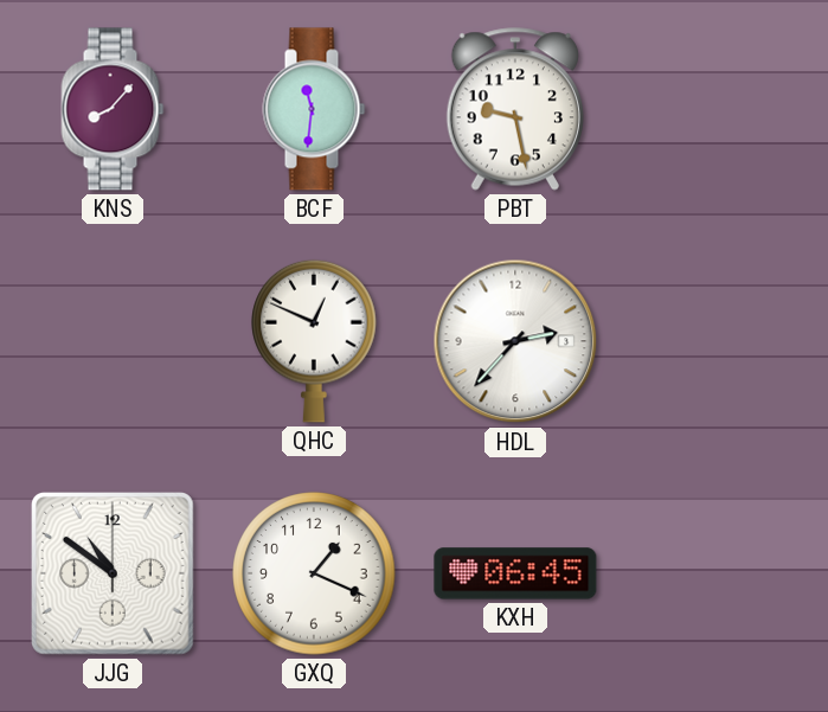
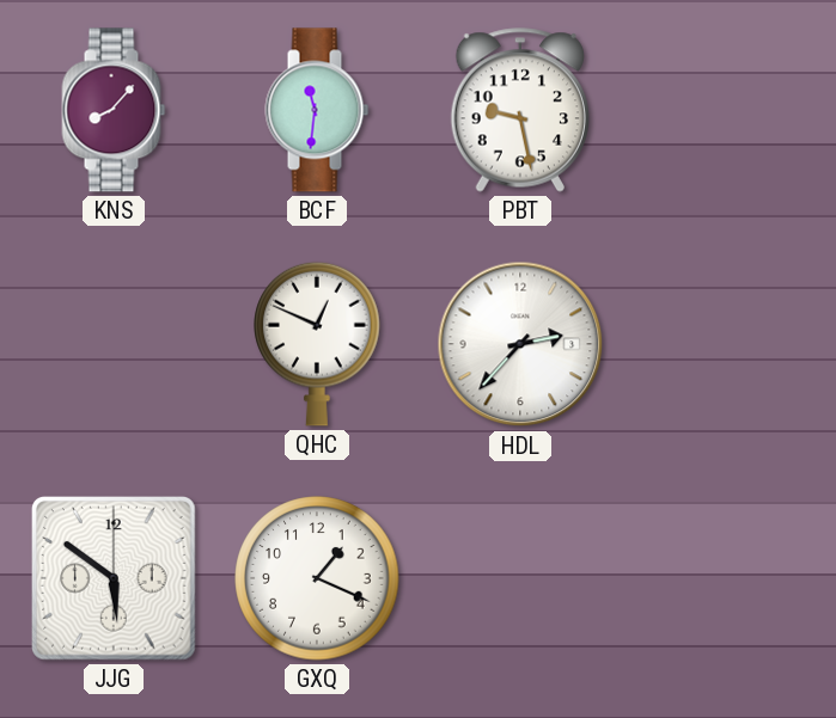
JJG: 10:51 -> 5:51
KXH: 06:45 -> none
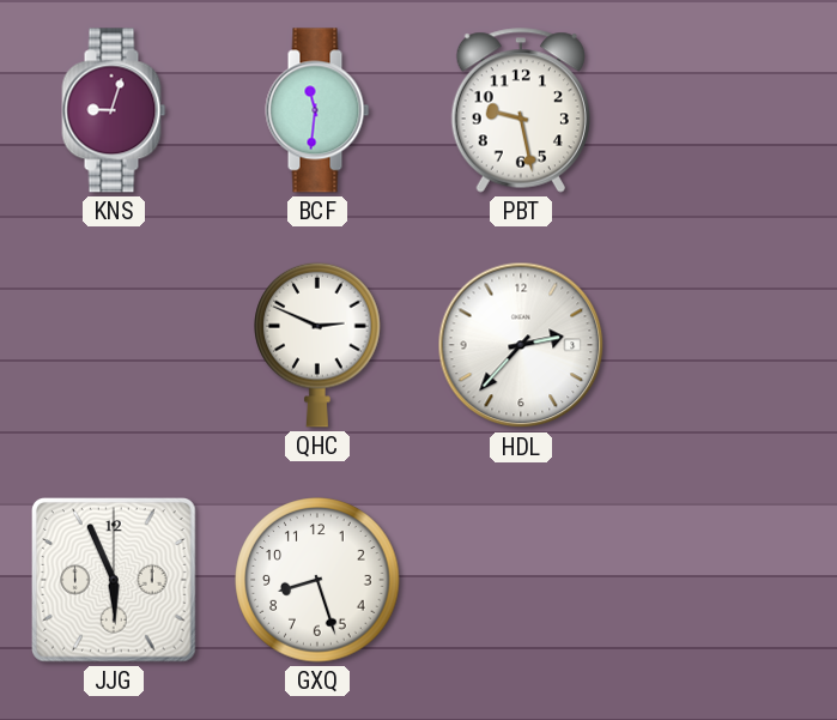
KNS: 8:07 -> 9:03
QHC: 12:49 -> 2:49
JJG: 5:51 -> 5:56
GXQ: 1:19 -> 8:27
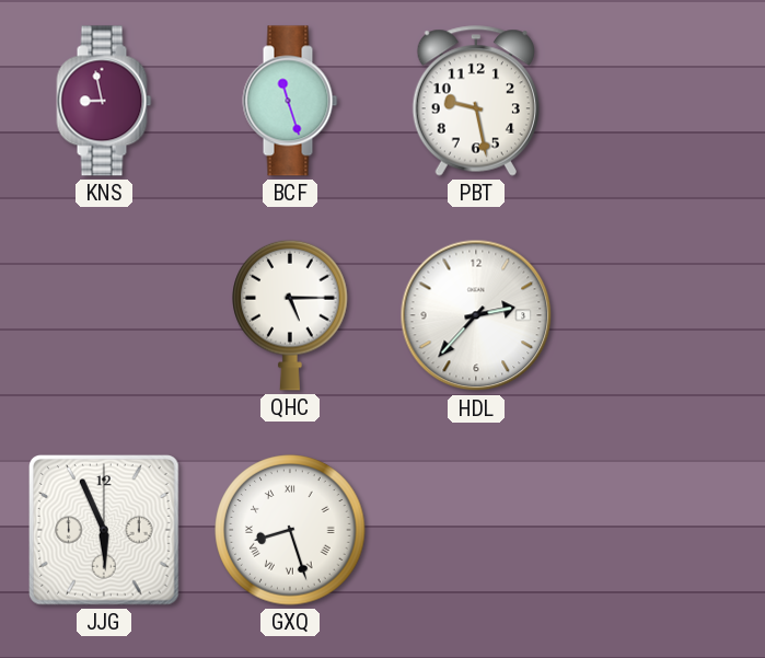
KNS: 9:03 -> 8:58
BCF: 11:31 -> 11:27
QHC: 2:49 -> 5:15
GXQ numerals: Arabic -> Roman
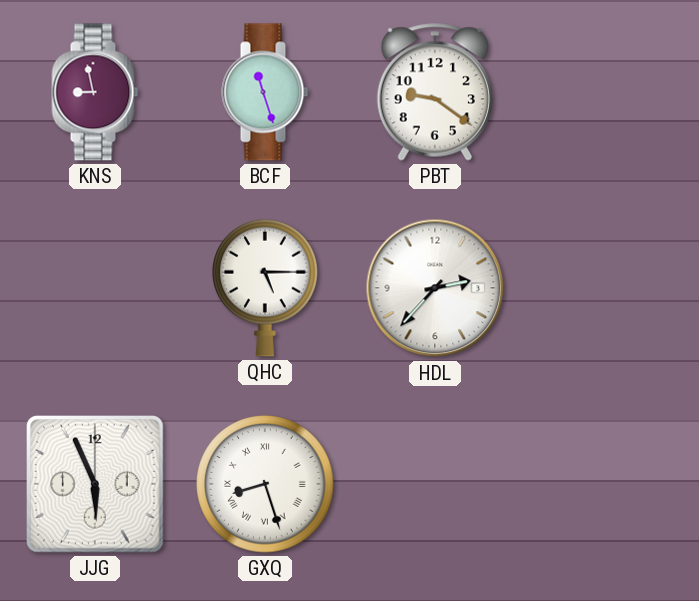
PBT: 9:28 -> 9:21
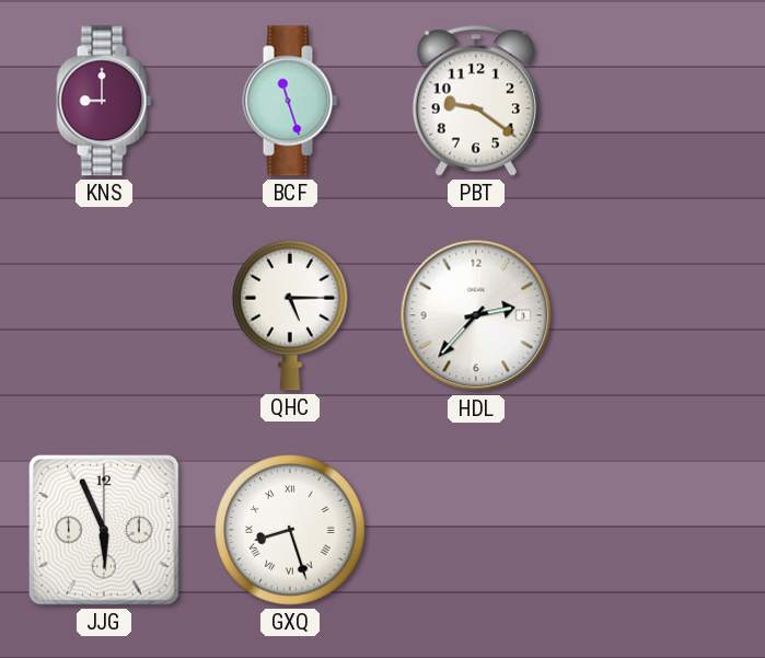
KNS: 8:58 -> 9:00
